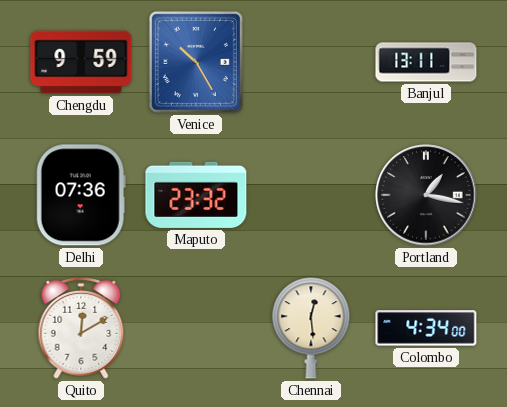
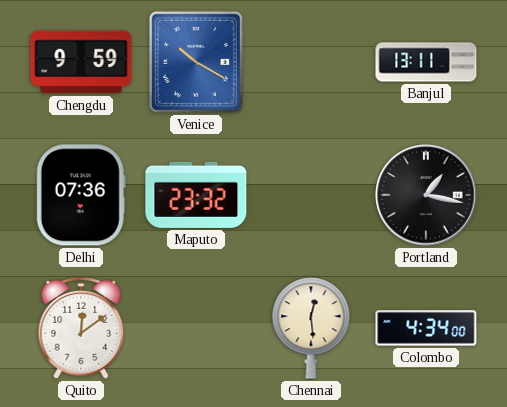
Venice: 10:25 -> 10:20
Quito: 12:10 -> 12:09
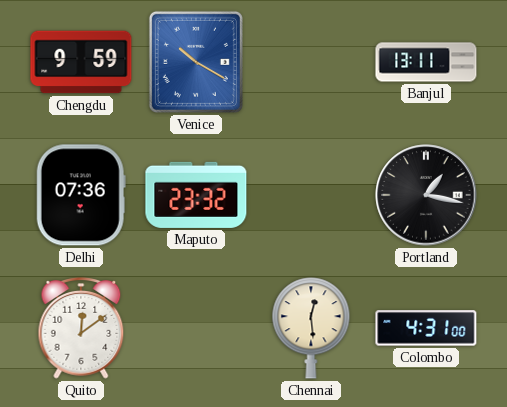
Colombo: 4:34 -> 4:31
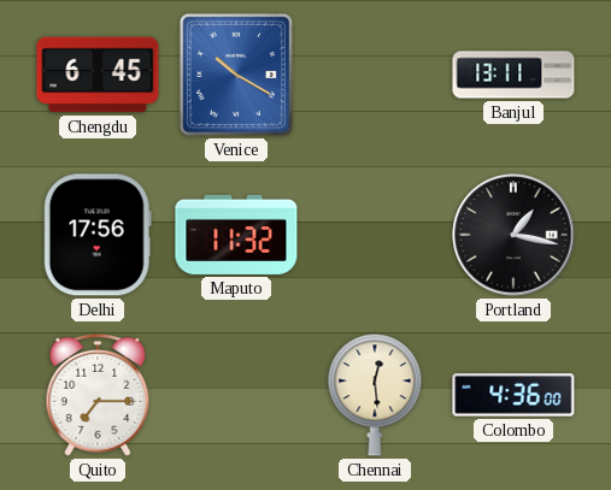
Chengdu: 9:59 -> 6:45
Delhi: 07:36 -> 17:56
Maputo: 23:32 -> 11:32
Quito: 12:09 -> 7:15
Colombo: 4:31 -> 4:36
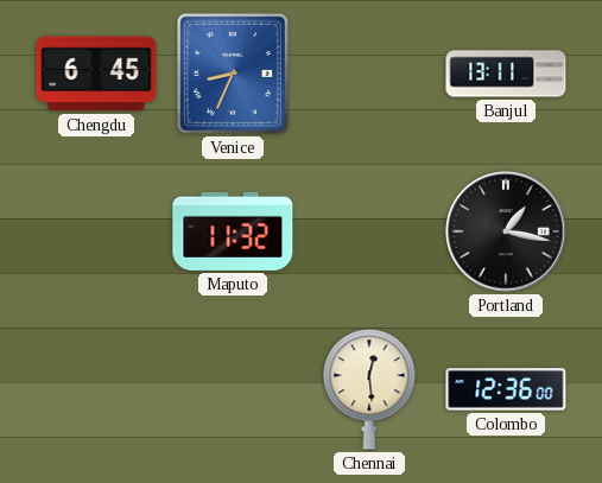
Venice: 10:20 -> 8:34
Delhi: 17:56 -> none
Quito: 7:15 -> none
Colombo: 4:36 -> 12:36
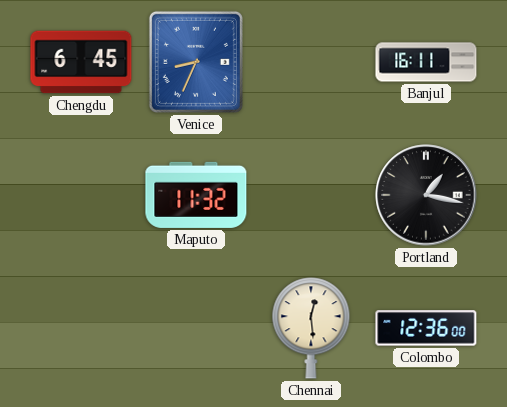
Banjul: 13:11 -> 16:11
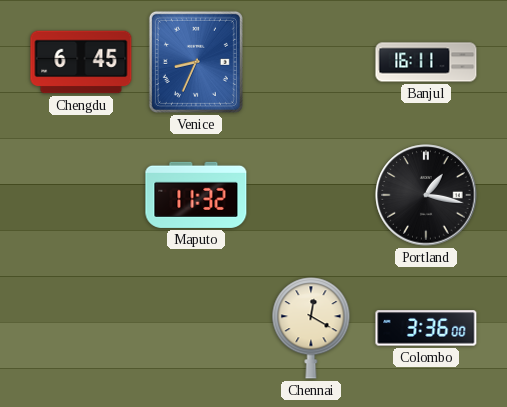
Chennai: 12:29 -> 12:20
Colombo: 12:36 -> 3:36
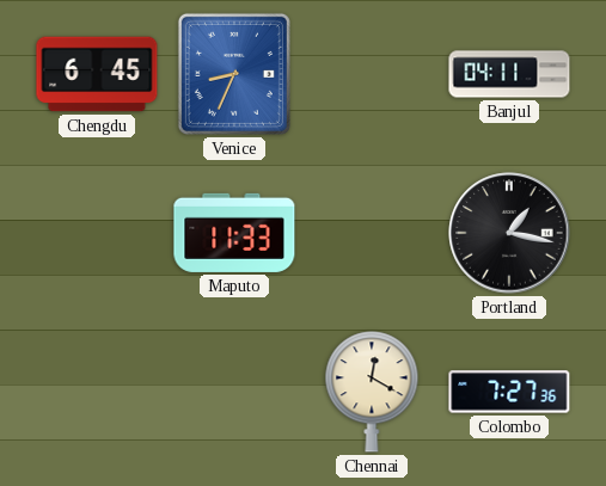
Banjul: 16:11 -> 04:11
Maputo: 11:32 -> 11:33
Colombo: 3:36 -> 7:27
